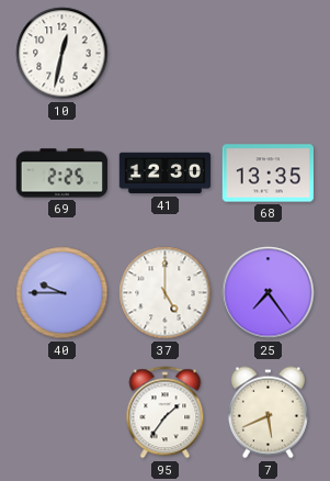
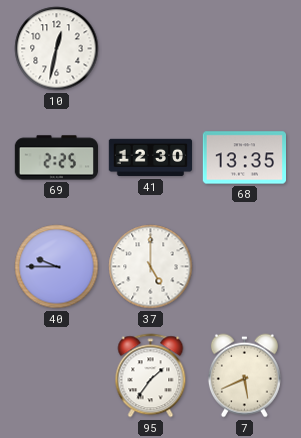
25: 7:24 -> none
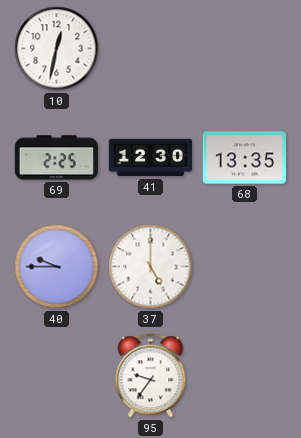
95: 1:36 -> 9:36
7: 5:41 -> none
